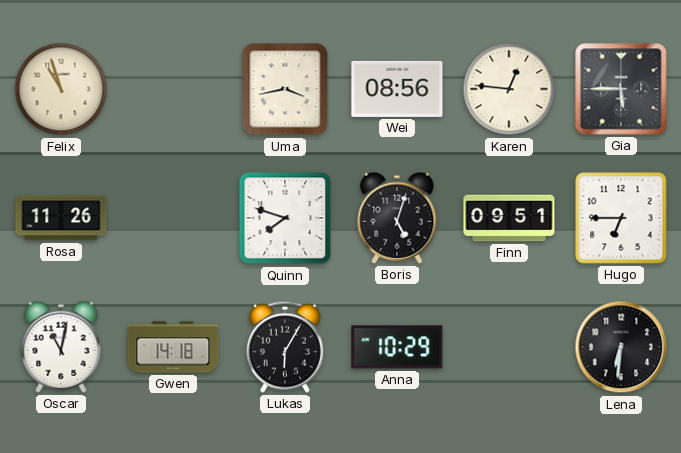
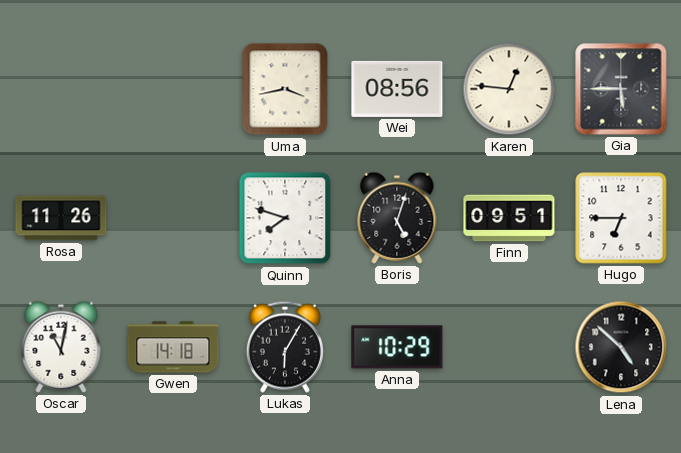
Felix: 10:57 -> none
Lena: 6:31 -> 4:52
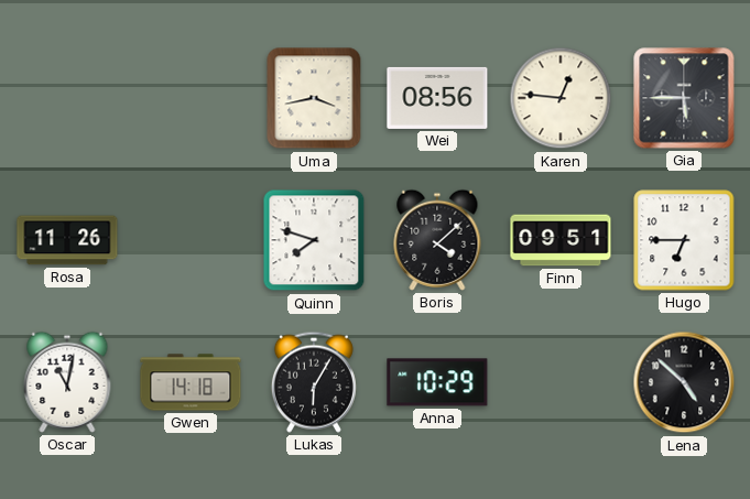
Boris: 5:03 -> 4:08
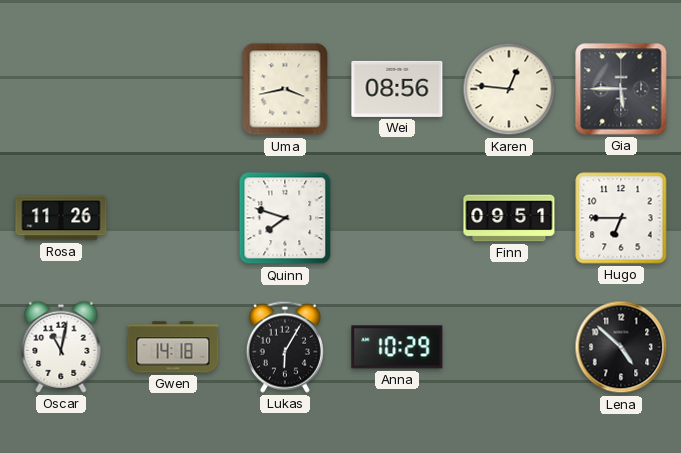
Boris: 4:08 -> none
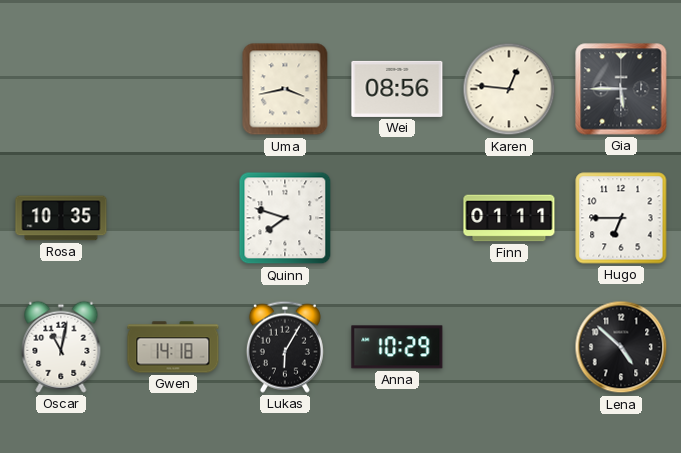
Rosa: 11:26 -> 10:35
Finn: 09:51 -> 01:11
